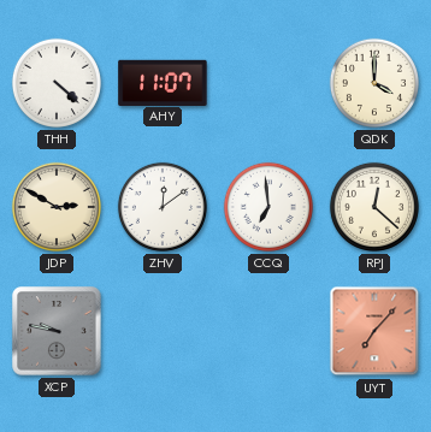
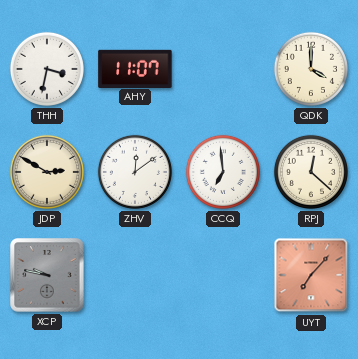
THH: 4:22 -> 3:32
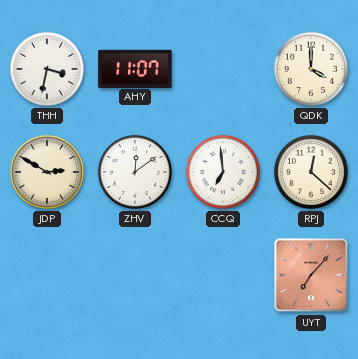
XCP: 9:47 -> none
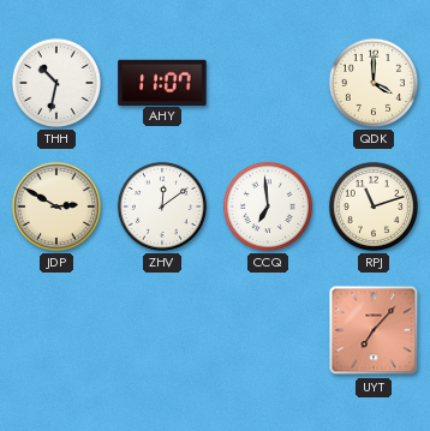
THH: 3:32 -> 10:32
RPJ: 12:22 -> 11:12
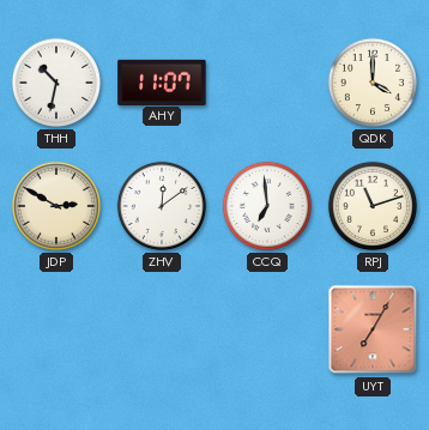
UYT: 7:07 -> 7:05
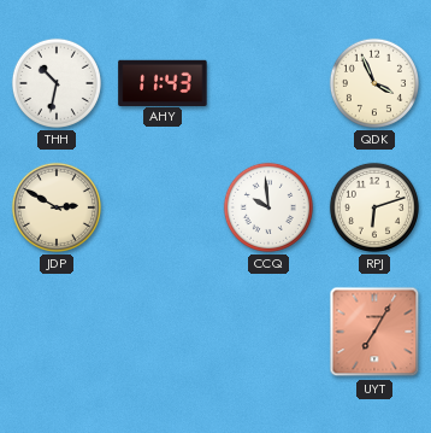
AHY: 11:07 -> 11:43
QDK: 4:00 -> 3:56
ZHV: 12:09 -> none
CCQ: 6:59 -> 9:59
RPJ: 11:12 -> 6:12
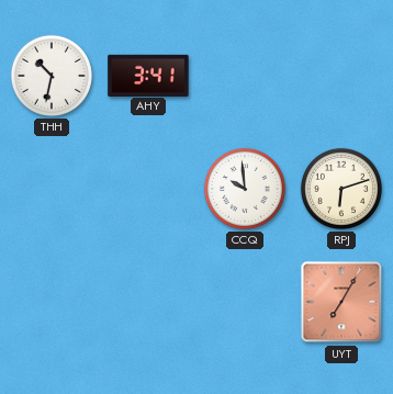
AHY: 11:43 -> 3:41
QDK: 3:56 -> none
JDP: 2:50 -> none
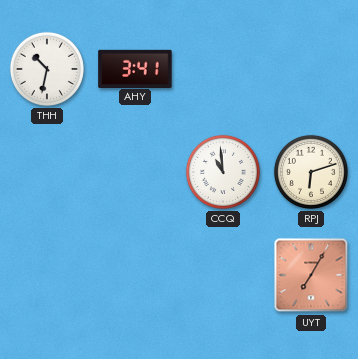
CCQ: 9:59 -> 10:59
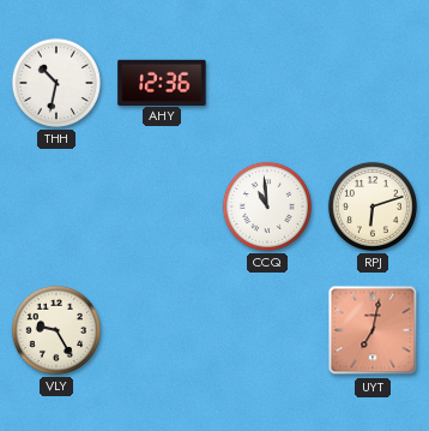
AHY: 3:41 -> 12:36
VLY: none -> 9:25
UYT: 7:05 -> 7:02
